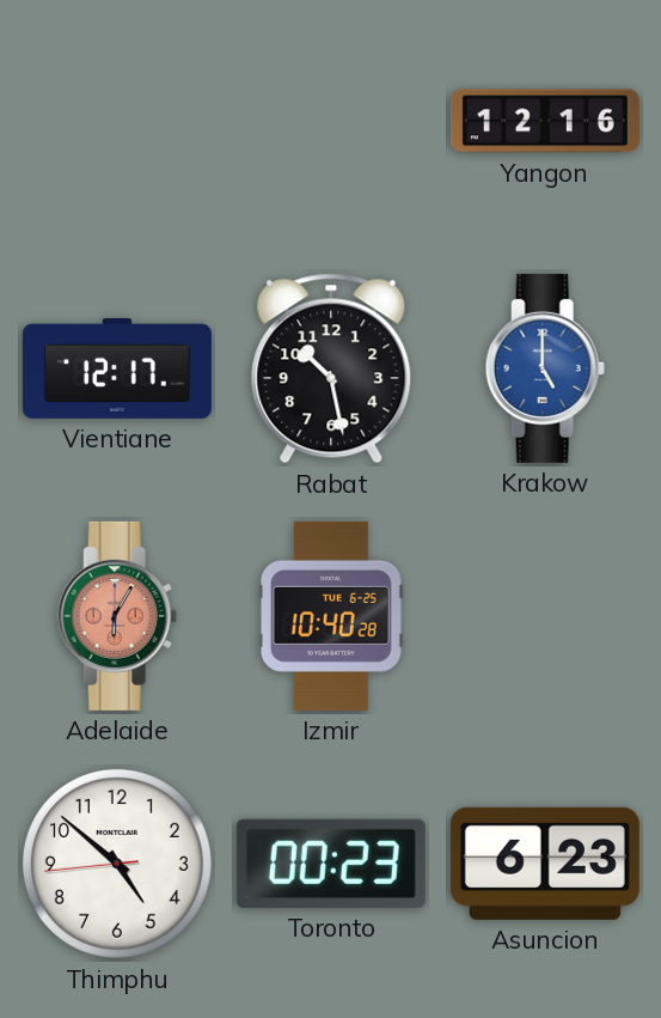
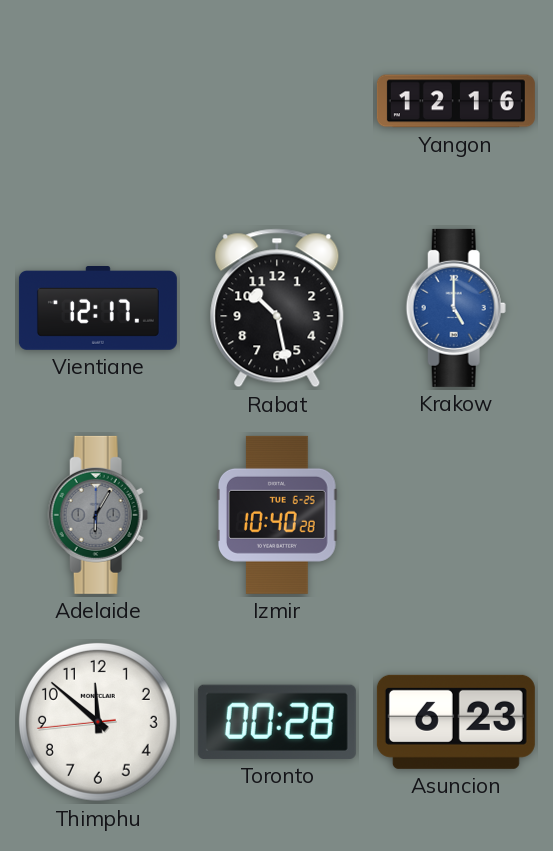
Adelaide dial: salmon -> grey
Thimphu: 4:51 -> 11:51
Toronto: 00:23 -> 00:28
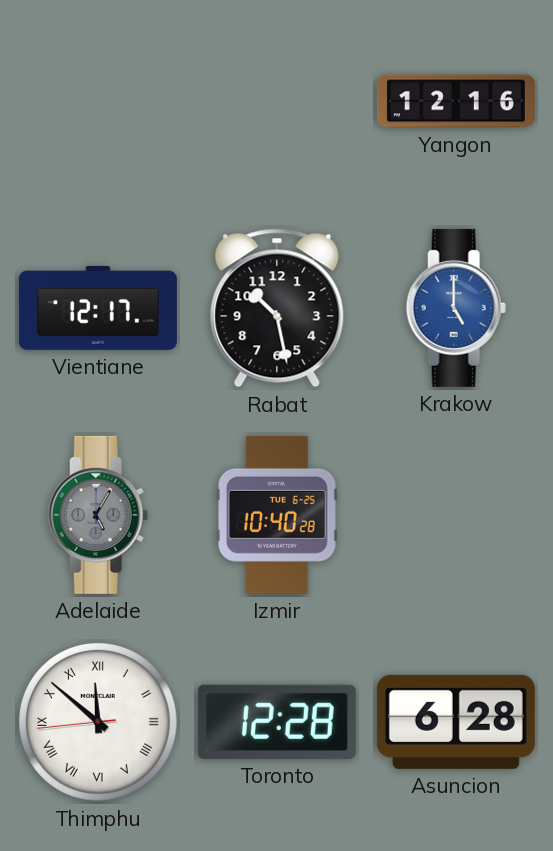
Adelaide: 6:05 -> 5:05
Thimphu numerals: Arabic -> Roman
Toronto: 00:28 -> 12:28
Asuncion: 6:23 -> 6:28
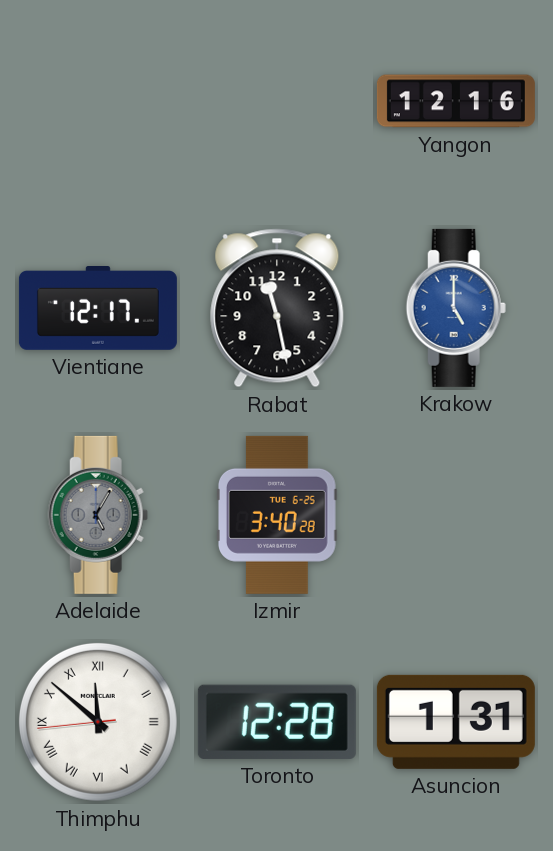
Rabat: 10:28 -> 11:28
Izmir: 10:40 -> 3:40
Asuncion: 6:28 -> 1:31
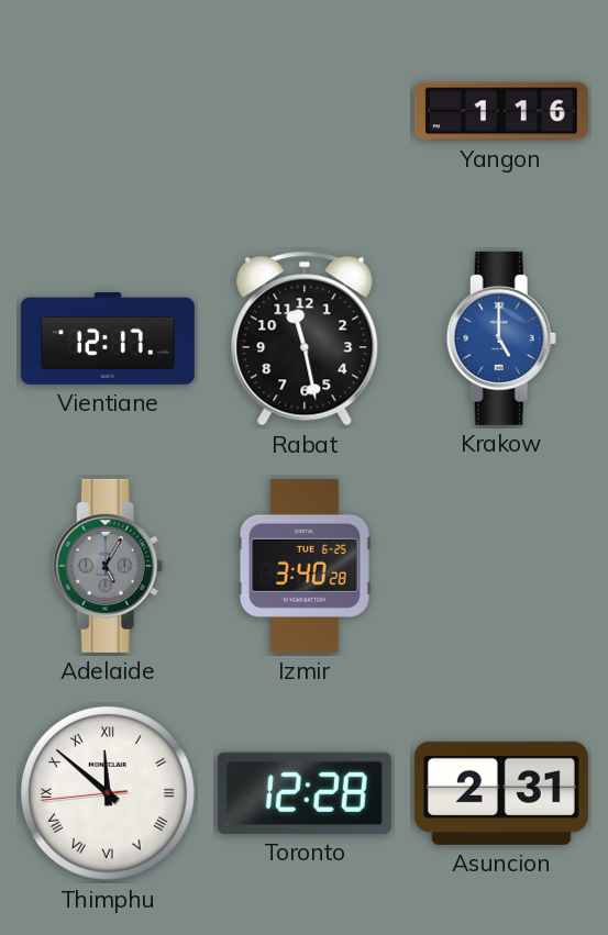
Yangon: 12:16 -> 1:16
Asuncion: 1:31 -> 2:31
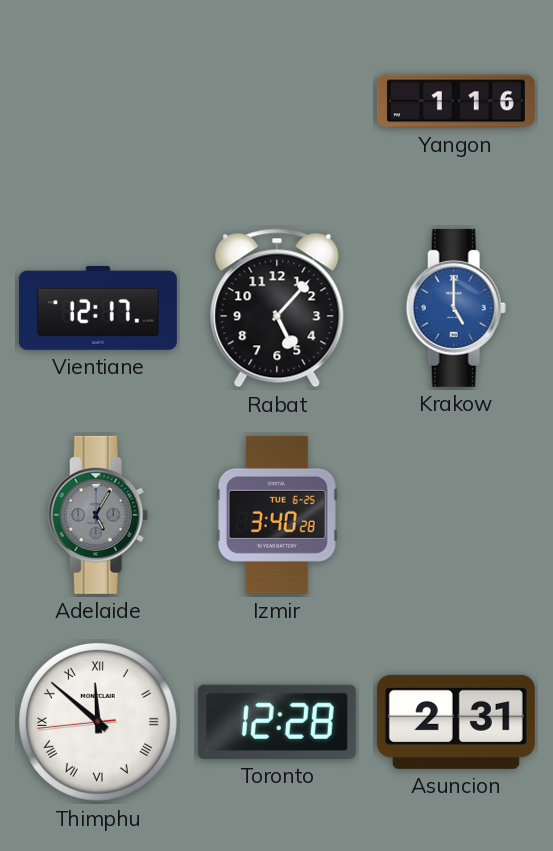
Rabat: 11:28 -> 5:07
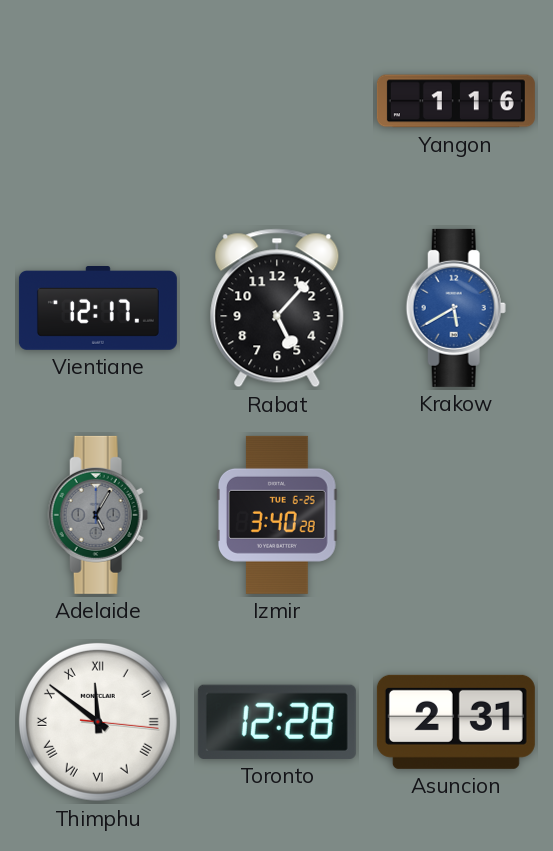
Krakow: 5:00 -> 5:40
Thimphu: 11:51:44 -> 11:51:16
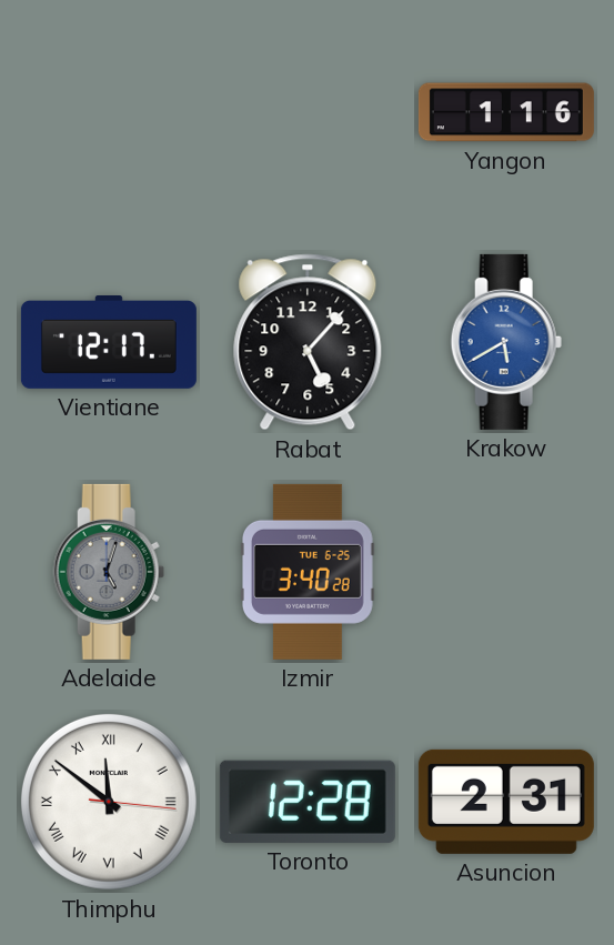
Adelaide: 5:05 -> 5:03
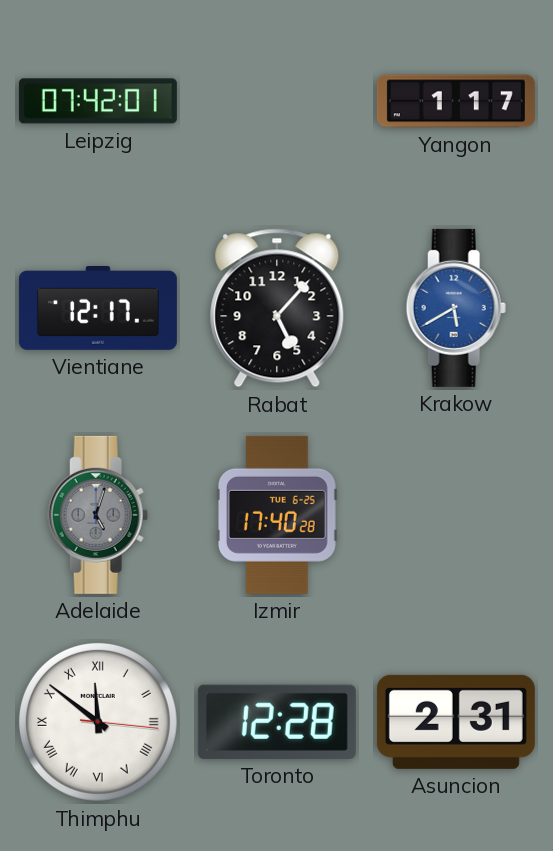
Leipzig: none -> 07:42
Yangon: 1:16 -> 1:17
Izmir: 3:40 -> 17:40
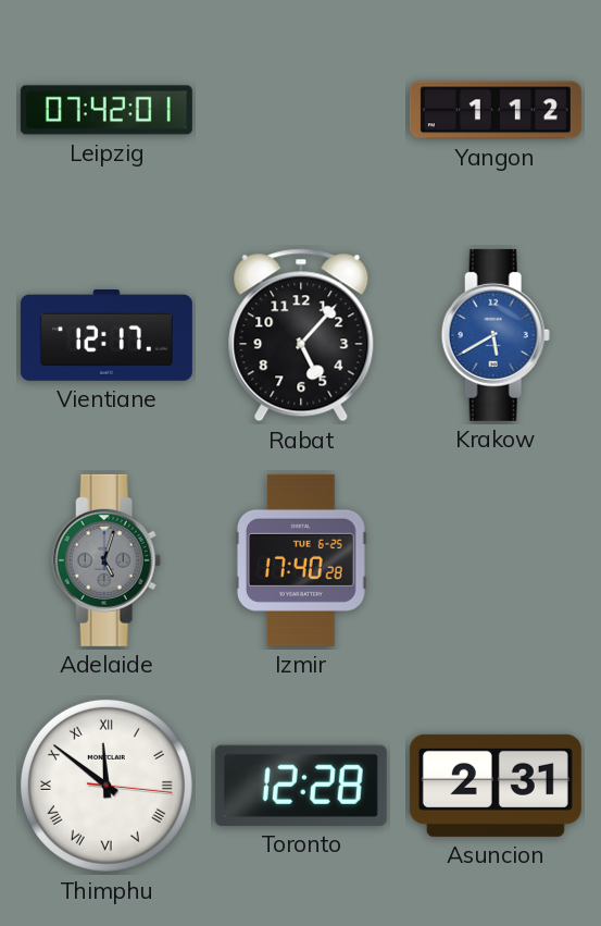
Yangon: 1:17 -> 1:12
